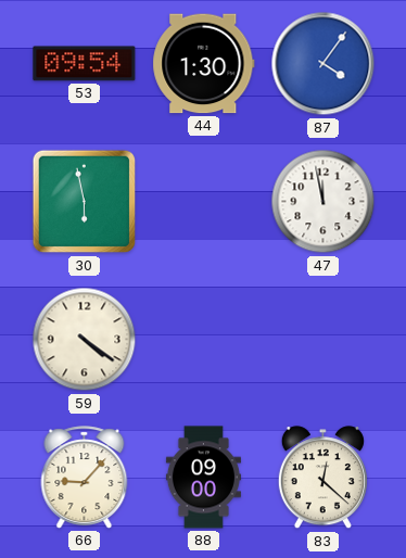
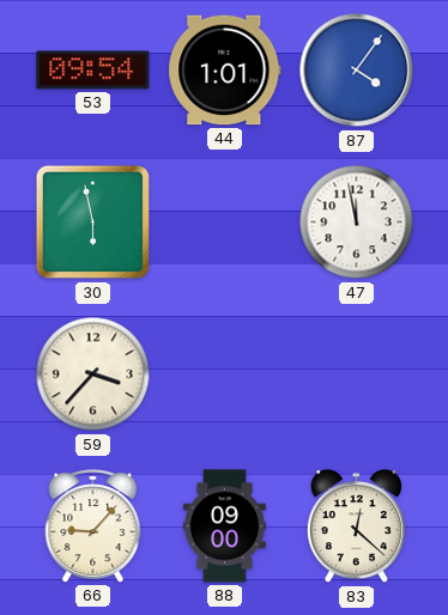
44: 1:30 -> 1:01
59: 4:21 -> 3:37
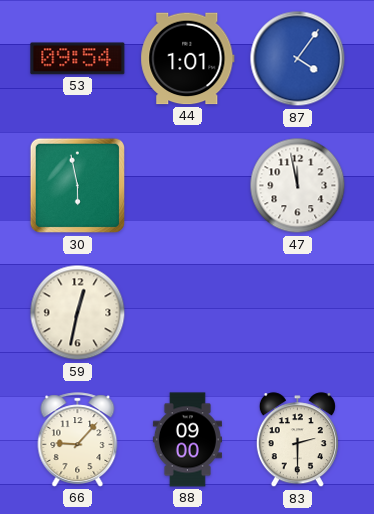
59: 3:37 -> 12:32
83: 12:22 -> 2:30
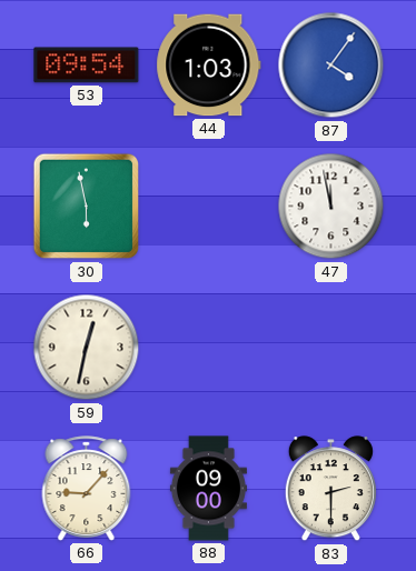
44: 1:01 -> 1:03
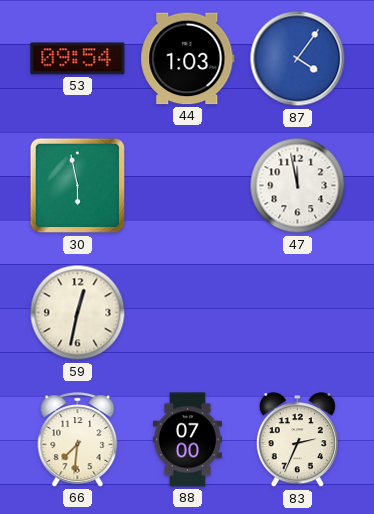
66: 9:07 -> 7:31
88: 09:00 -> 07:00
83: 2:30 -> 2:34
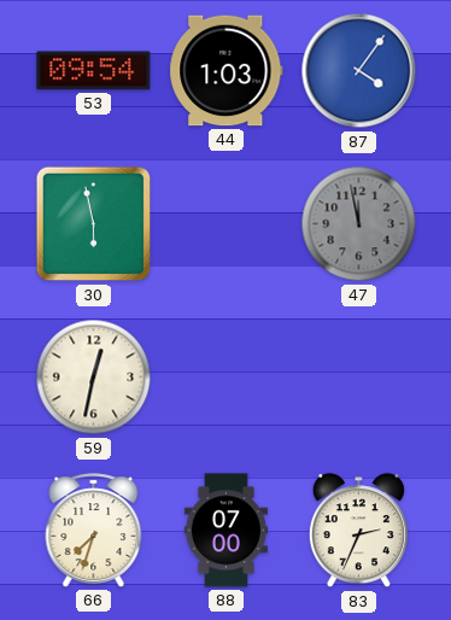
47 dial: white -> grey
66: 7:31 -> 7:33
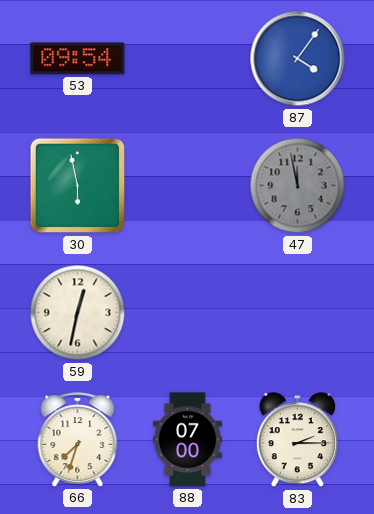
44: 1:03 -> none
83: 2:34 -> 2:15
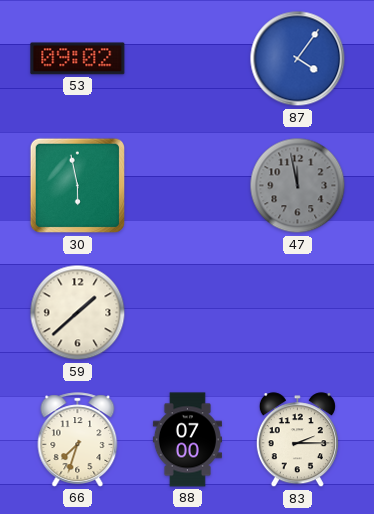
53: 09:54 -> 09:02
59: 12:32 -> 1:38
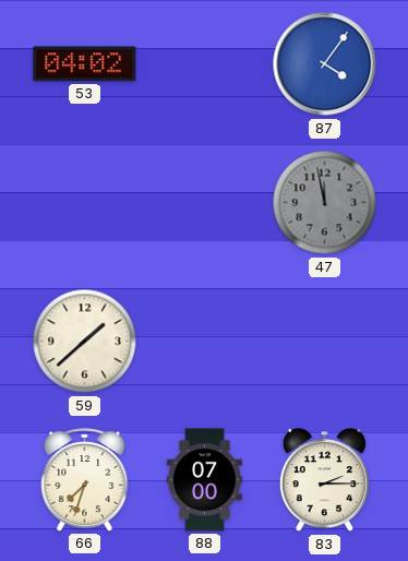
53: 09:02 -> 04:02
30: 5:58 -> none
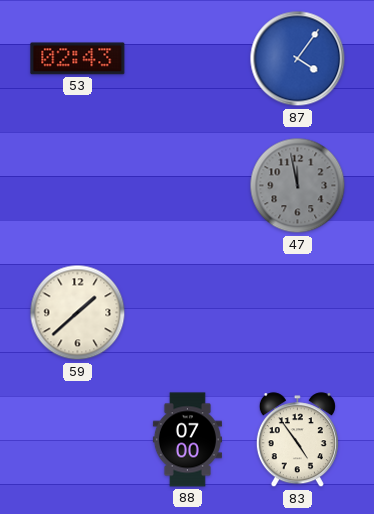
53: 04:02 -> 02:43
66: 7:33 -> none
83: 2:15 -> 4:54
